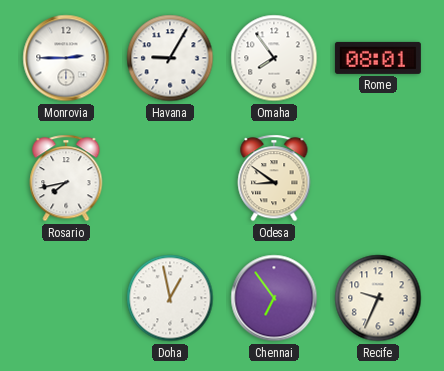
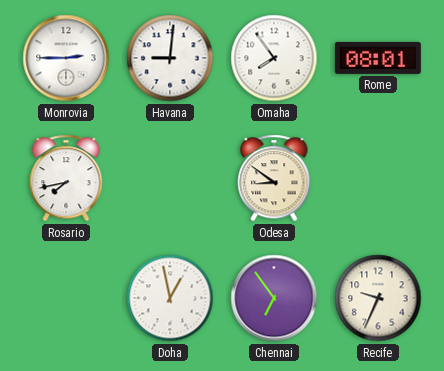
Havana: 9:05 -> 9:01
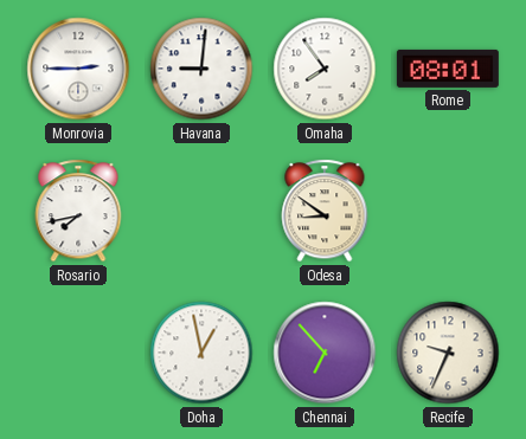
Chennai: 6:54 -> 6:53
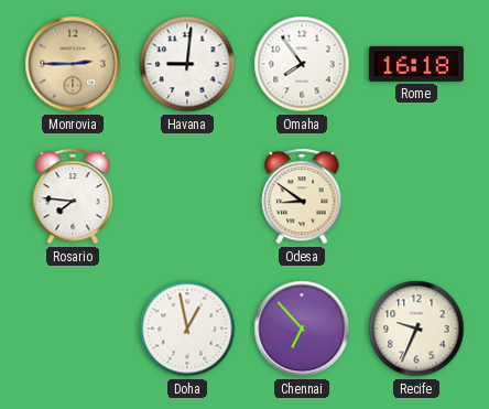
Monrovia dial: white -> champagne
Rome: 08:01 -> 16:18
Rosario: 7:43 -> 7:46
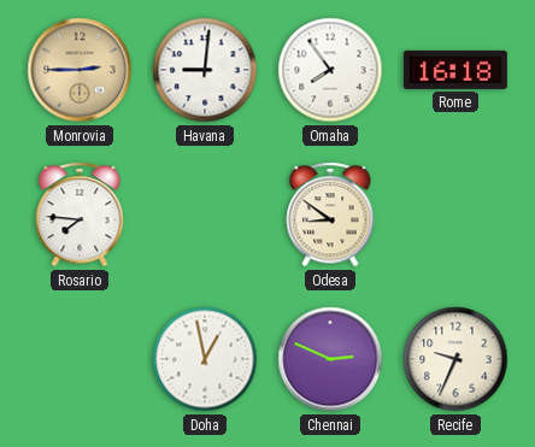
Chennai: 6:53 -> 2:49
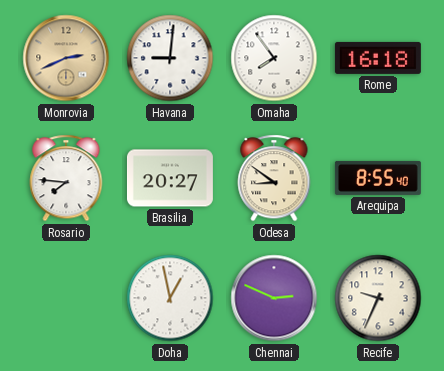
Monrovia: 2:45 -> 2:41
Brasilia: none -> 20:27
Arequipa: none -> 8:55
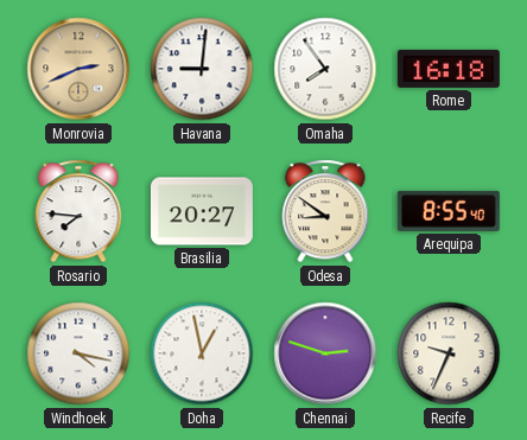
Windhoek: none -> 4:17
Chennai: 2:49 -> 2:48
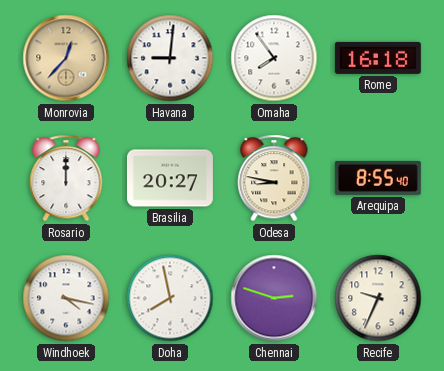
Monrovia: 2:41 -> 12:37
Rosario: 7:46 -> 12:00
Odesa: 8:51 -> 8:47
Doha: 12:58 -> 7:58
